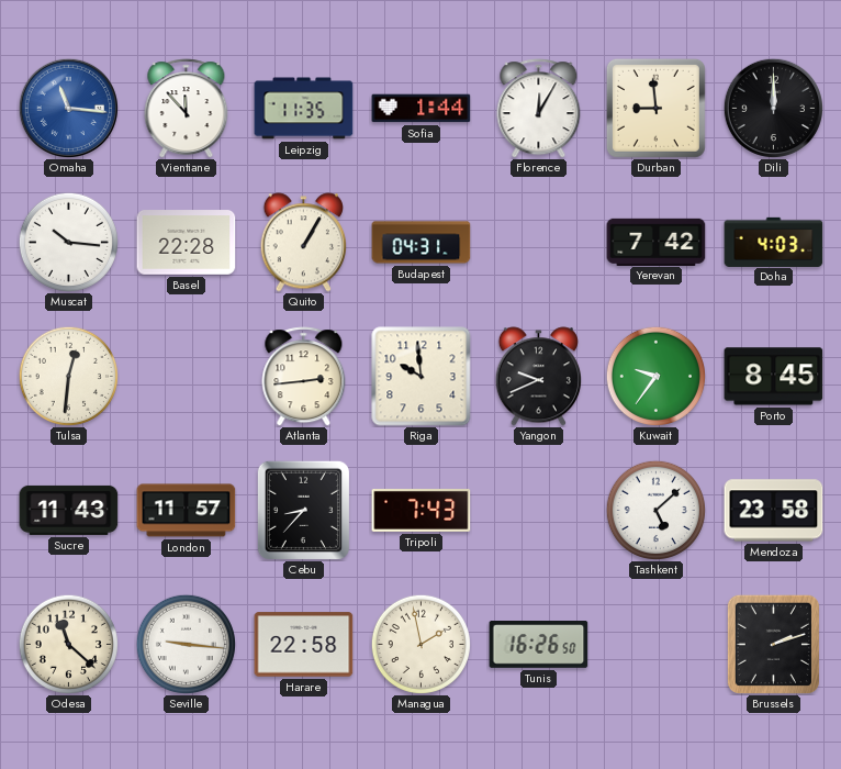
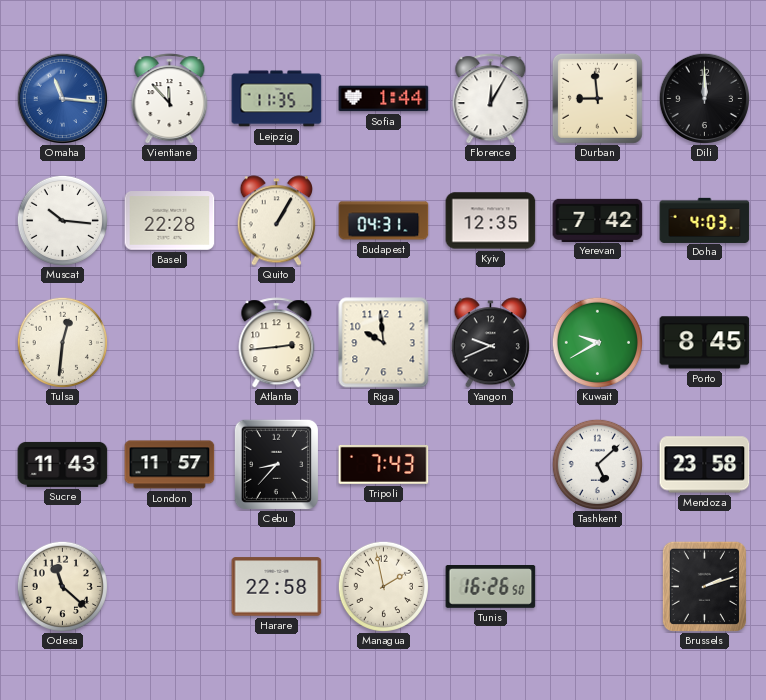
Kyiv: none -> 12:35
Kuwait: 9:36 -> 9:40
Seville: 9:16 -> none
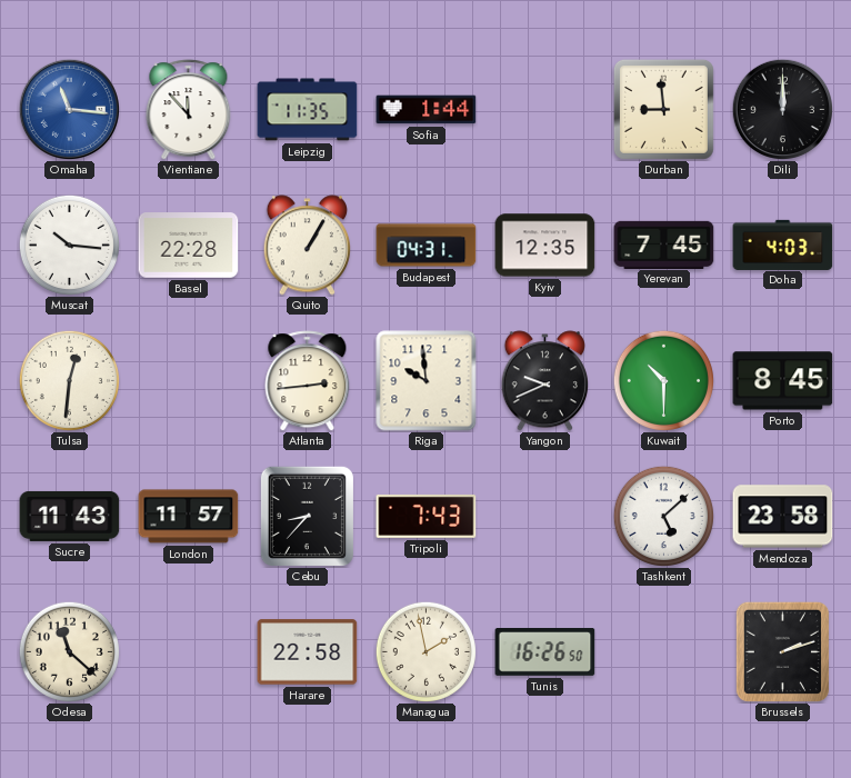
Florence: 12:05 -> none
Yerevan: 7:42 -> 7:45
Kuwait: 9:40 -> 10:30
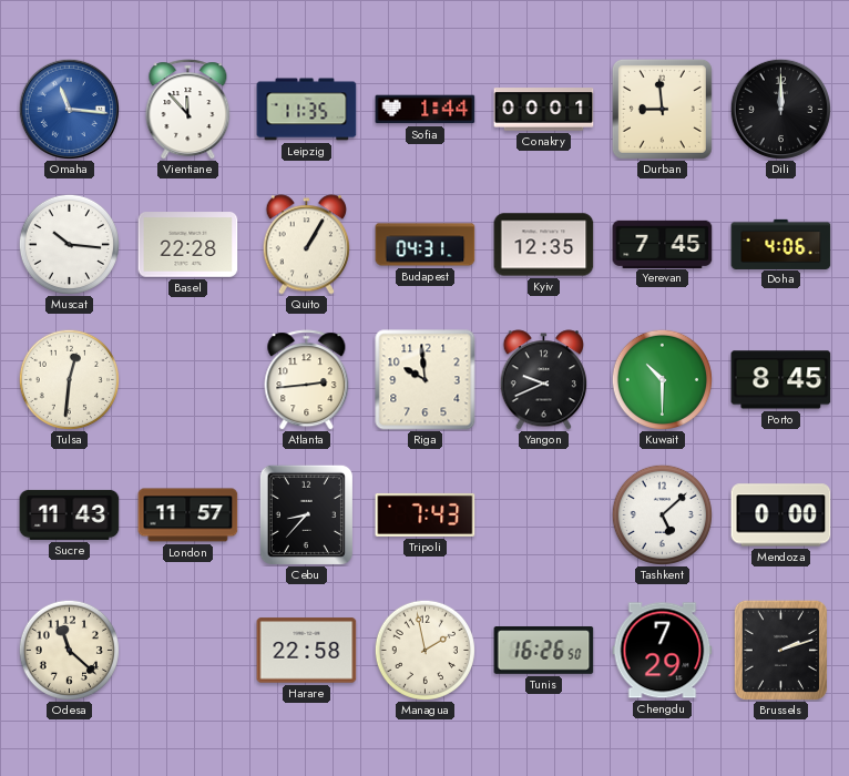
Conakry: none -> 00:01
Doha: 4:03 -> 4:06
Mendoza: 23:58 -> 0:00
Chengdu: none -> 7:29
